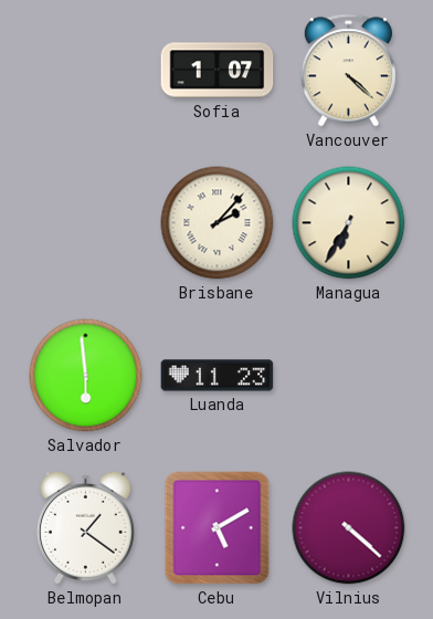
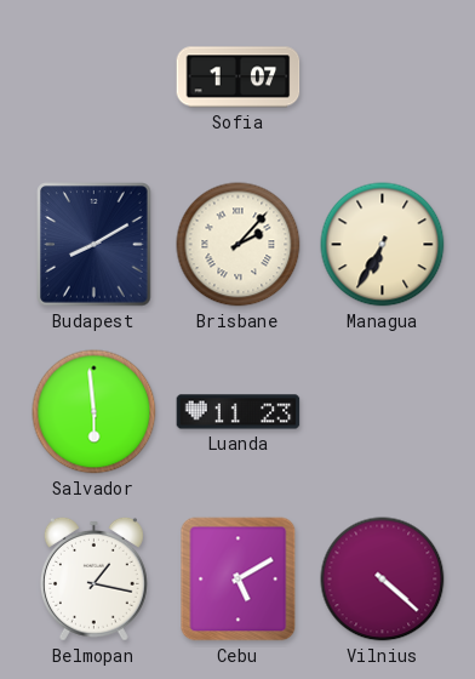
Vancouver: 4:22 -> none
Budapest: none -> 8:10
Belmopan: 1:21 -> 1:17
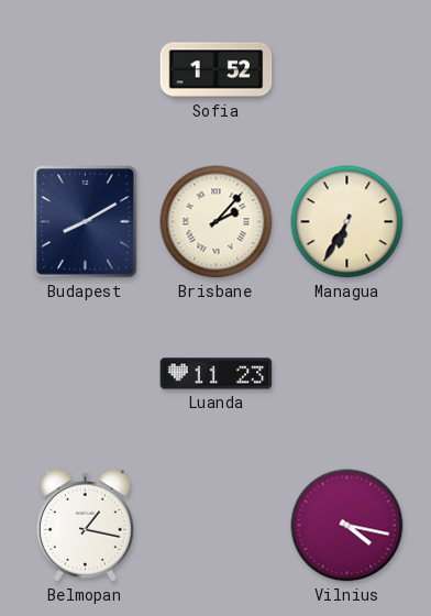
Sofia: 1:07 -> 1:52
Salvador: 5:59 -> none
Cebu: 5:10 -> none
Vilnius: 4:22 -> 4:17
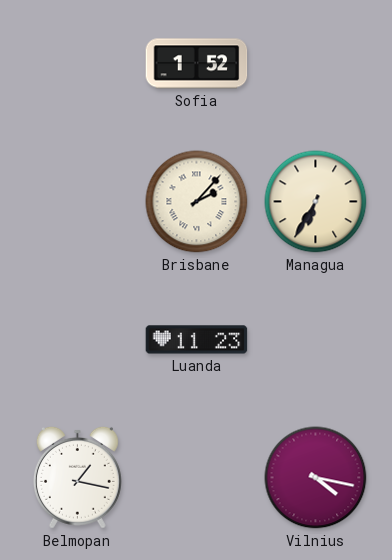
Budapest: 8:10 -> none
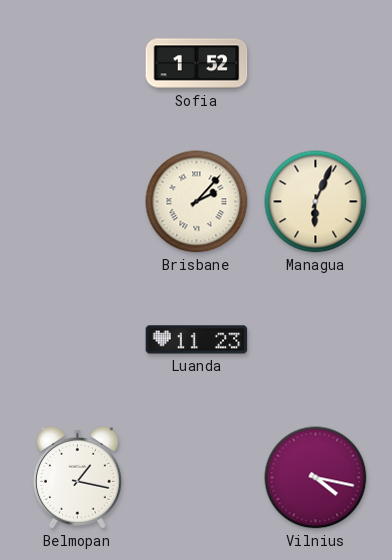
Managua: 6:35 -> 6:04
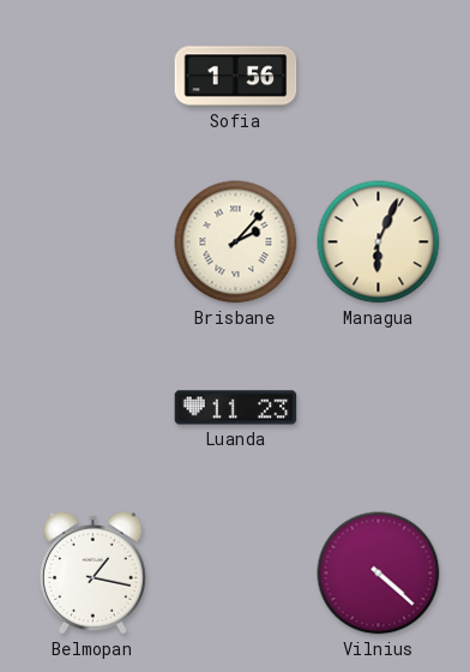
Sofia: 1:52 -> 1:56
Vilnius: 4:17 -> 4:22
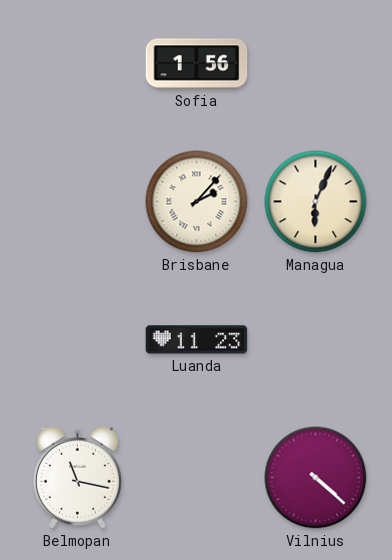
Belmopan: 1:17 -> 11:17
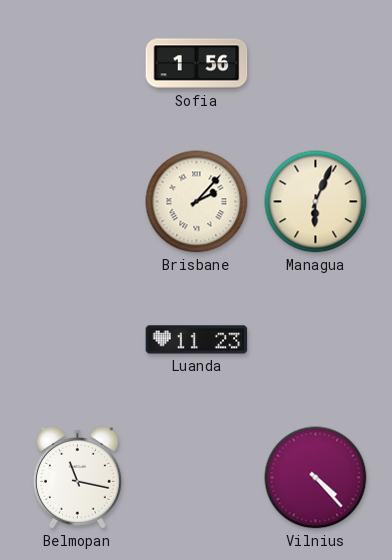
Vilnius: 4:22 -> 4:23
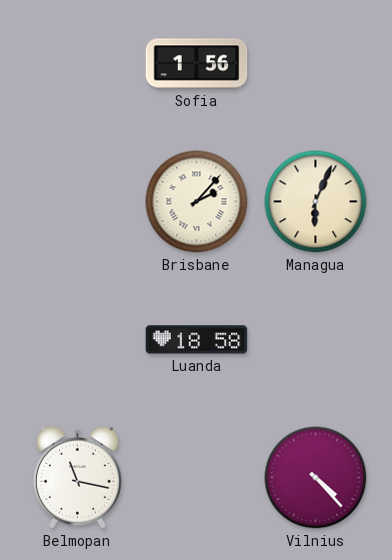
Luanda: 11:23 -> 18:58
